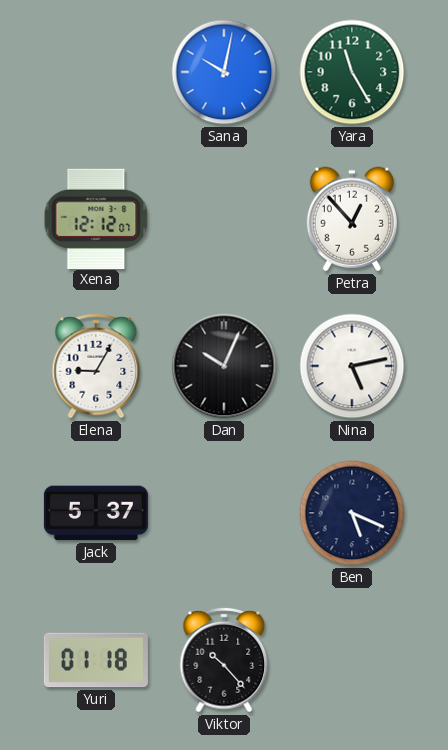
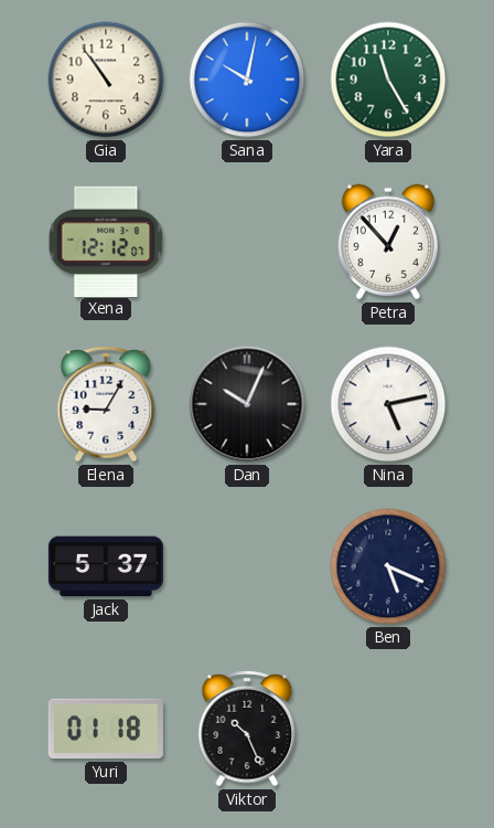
Gia: none -> 10:54
Viktor: 10:23 -> 10:26
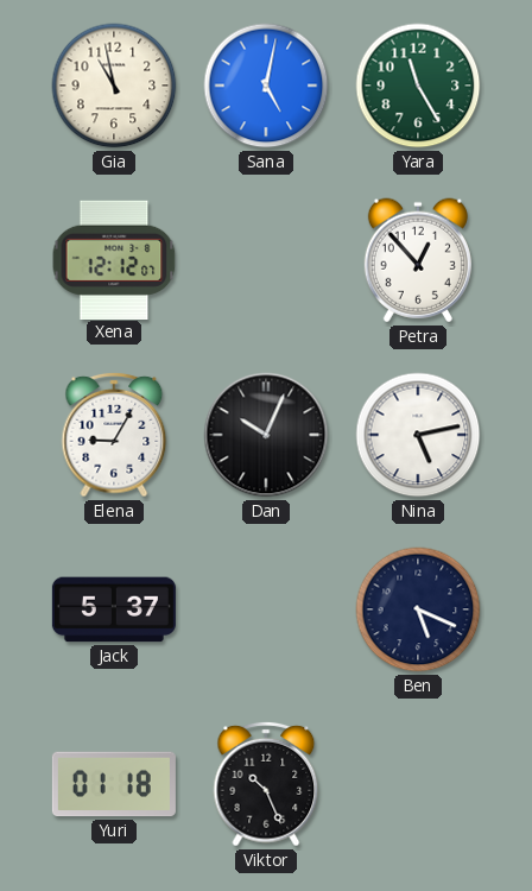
Gia: 10:54 -> 10:58
Sana: 10:02 -> 5:02
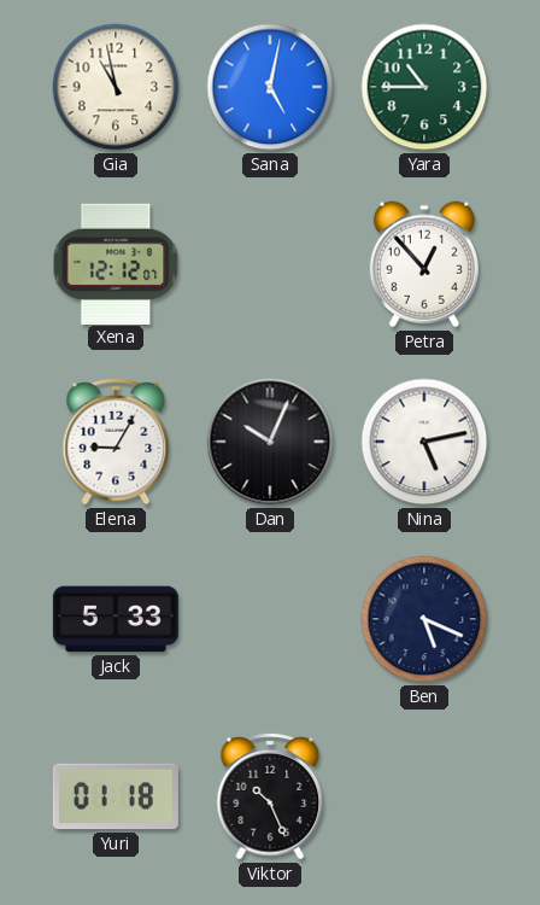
Yara: 11:25 -> 10:45
Jack: 5:37 -> 5:33
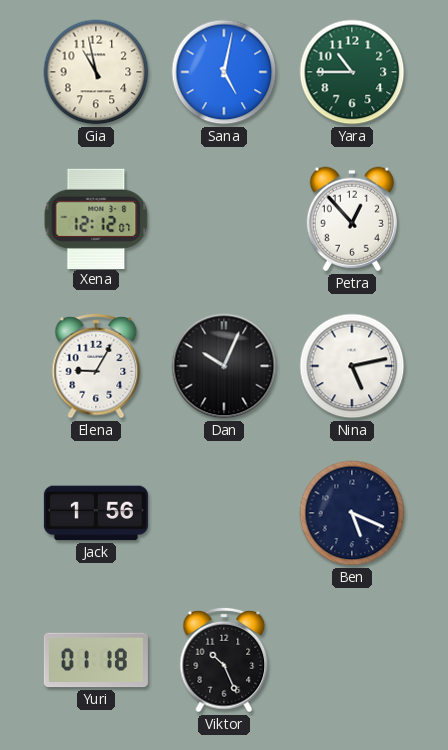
Jack: 5:33 -> 1:56
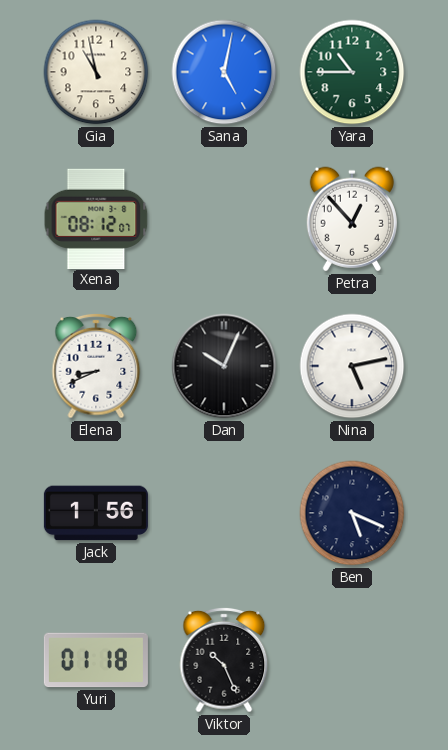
Xena: 12:12 -> 08:12
Elena: 9:05 -> 8:41
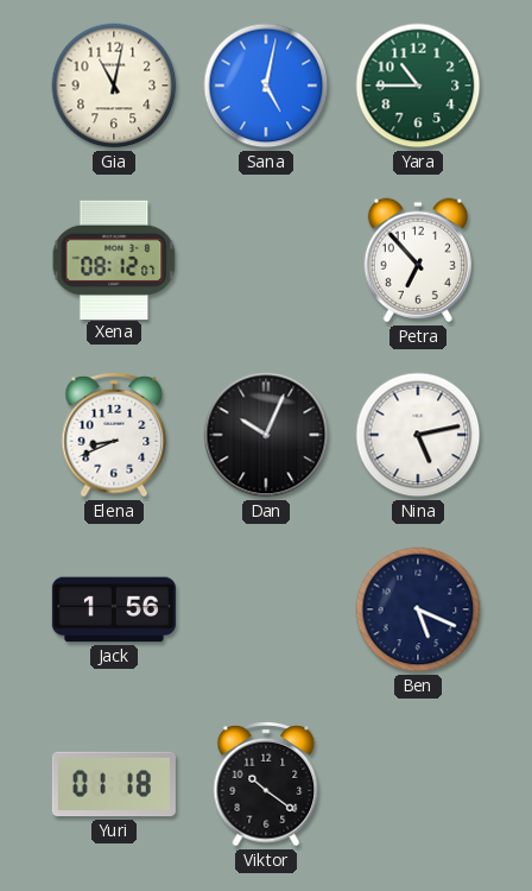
Gia: 10:58 -> 11:02
Petra: 12:53 -> 6:53
Viktor: 10:26 -> 10:21
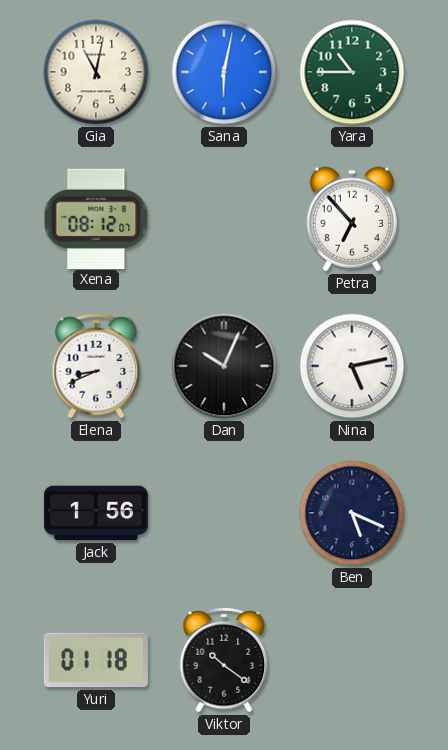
Sana: 5:02 -> 6:02
